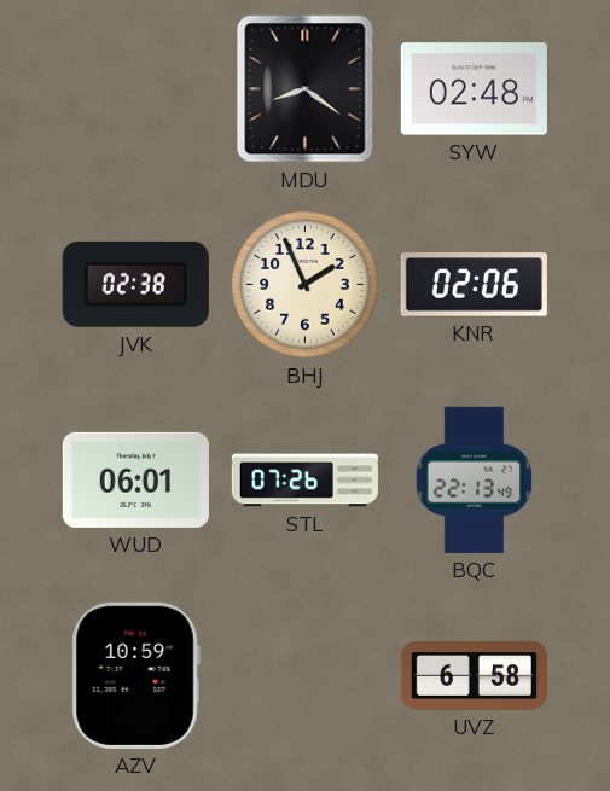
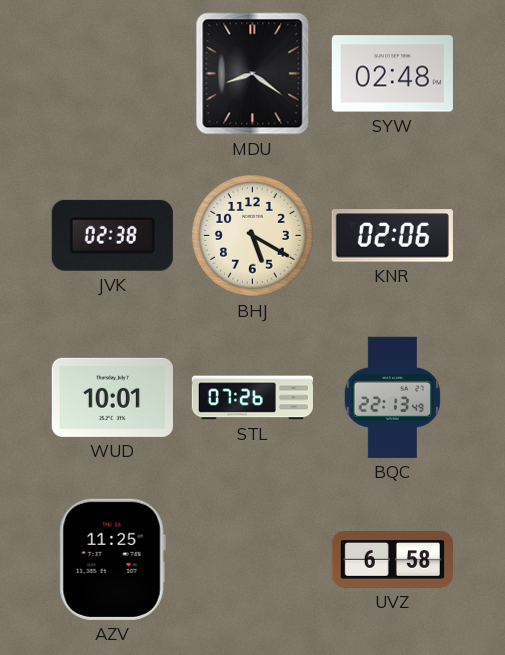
BHJ: 1:56 -> 5:20
WUD: 06:01 -> 10:01
AZV: 10:59 -> 11:25
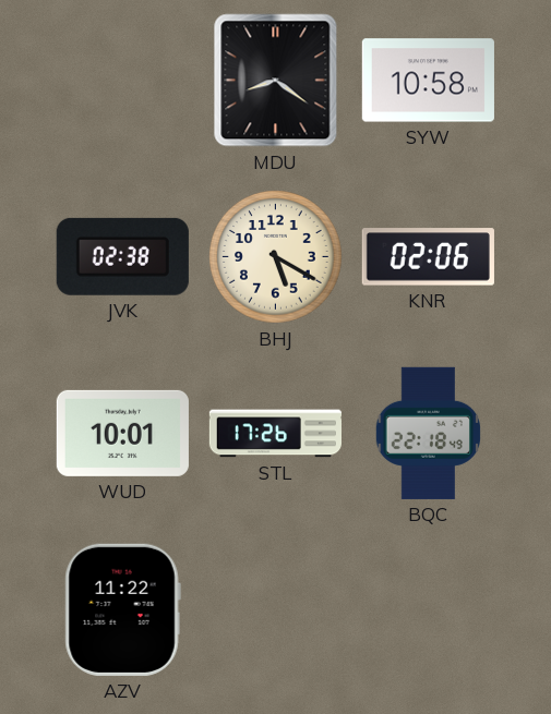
SYW: 02:48 -> 10:58
STL: 07:26 -> 17:26
BQC: 22:13 -> 22:18
AZV: 11:25 -> 11:22
UVZ: 6:58 -> none
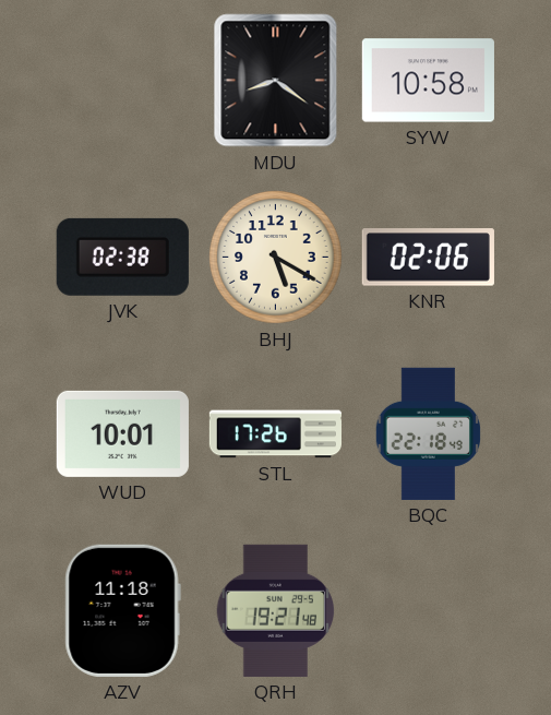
AZV: 11:22 -> 11:18
QRH: none -> 19:21
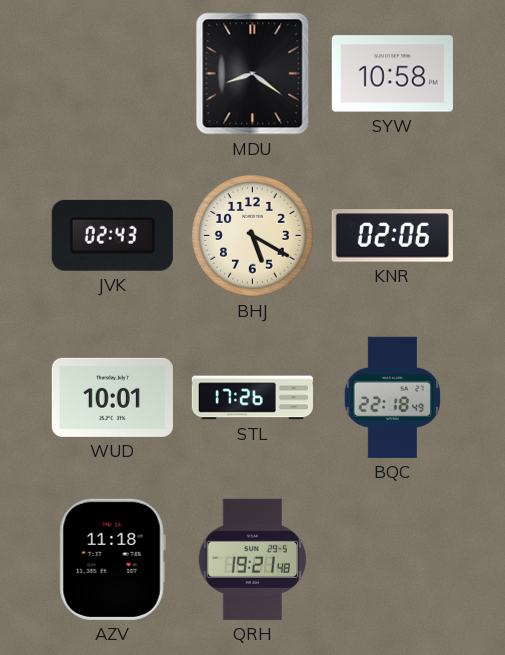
JVK: 02:38 -> 02:43
